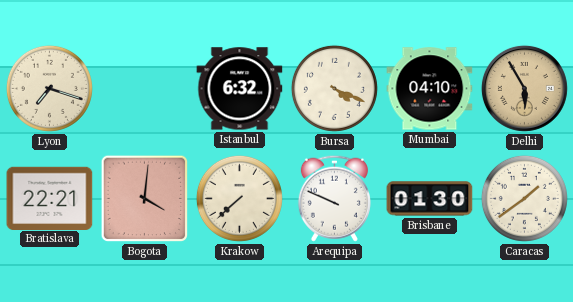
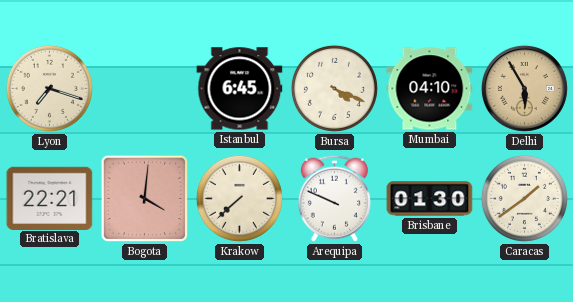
Istanbul: 6:32 -> 6:45
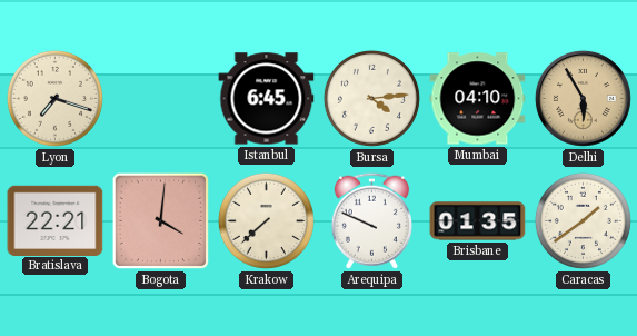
Bursa: 4:19 -> 4:14
Brisbane: 01:30 -> 01:35
